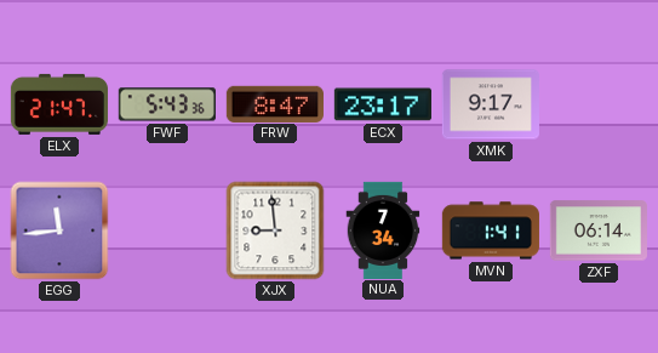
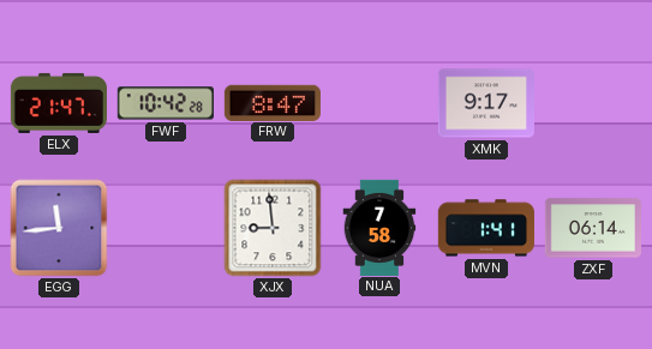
FWF: 5:43 -> 10:42
ECX: 23:17 -> none
NUA: 7:34 -> 7:58
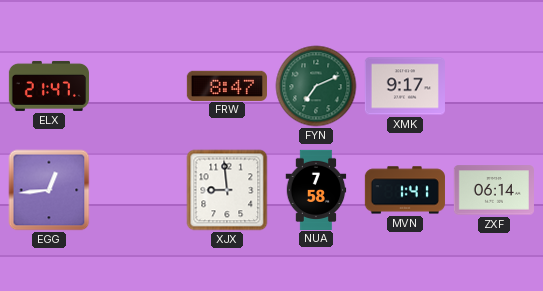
FWF: 10:42 -> none
FYN: none -> 7:11
EGG: 11:44 -> 12:44
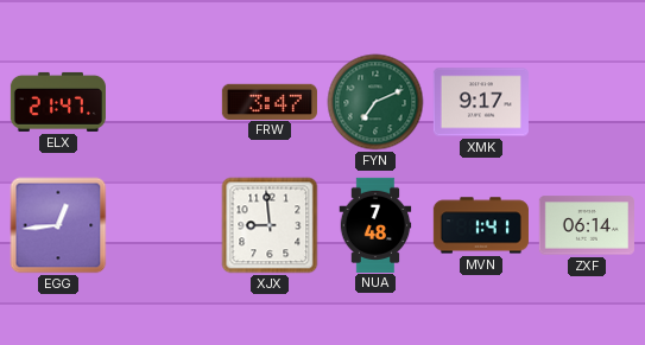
FRW: 8:47 -> 3:47
NUA: 7:58 -> 7:48
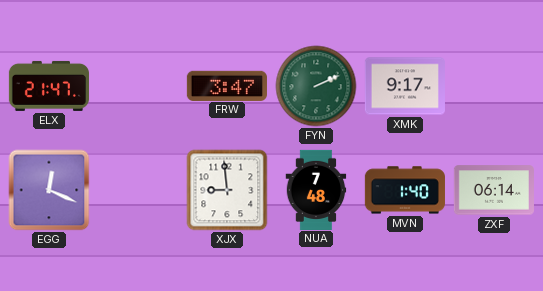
FYN: 7:11 -> 2:11
EGG: 12:44 -> 12:19
MVN: 1:41 -> 1:40
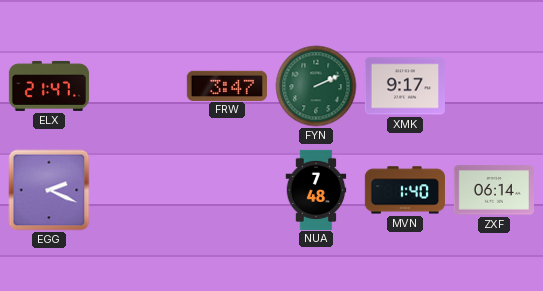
EGG: 12:19 -> 2:19
XJX: 8:59 -> none
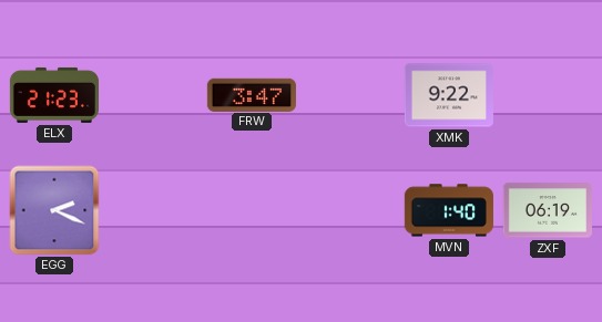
ELX: 21:47 -> 21:23
FYN: 2:11 -> none
XMK: 9:17 -> 9:22
NUA: 7:48 -> none
ZXF: 06:14 -> 06:19
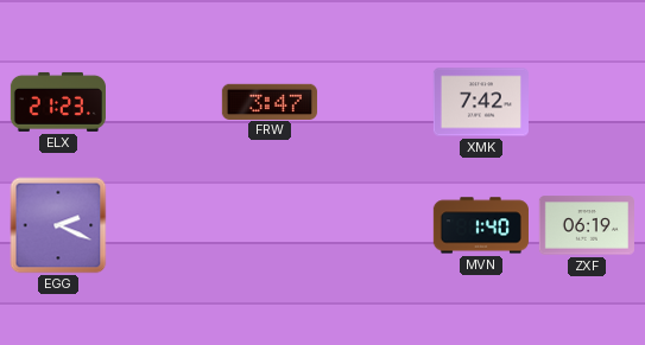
XMK: 9:22 -> 7:42
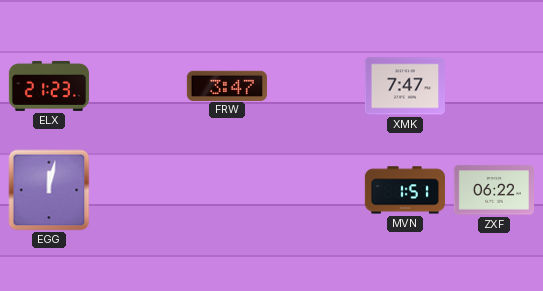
XMK: 7:42 -> 7:47
EGG: 2:19 -> 12:02
MVN: 1:40 -> 1:51
ZXF: 06:19 -> 06:22
